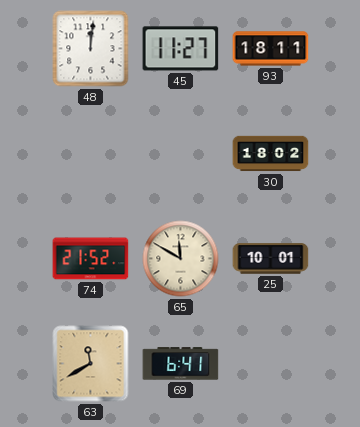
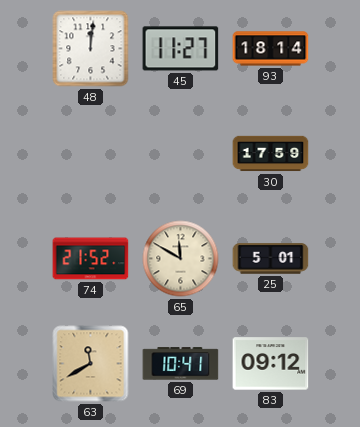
93: 18:11 -> 18:14
30: 18:02 -> 17:59
25: 10:01 -> 5:01
69: 6:41 -> 10:41
83: none -> 09:12
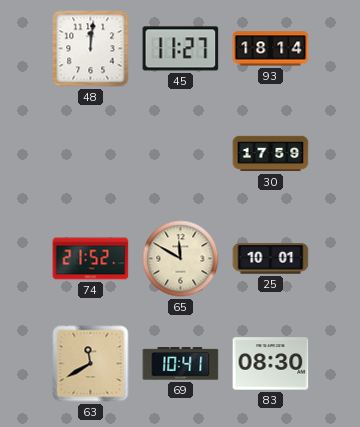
25: 5:01 -> 10:01
83: 09:12 -> 08:30
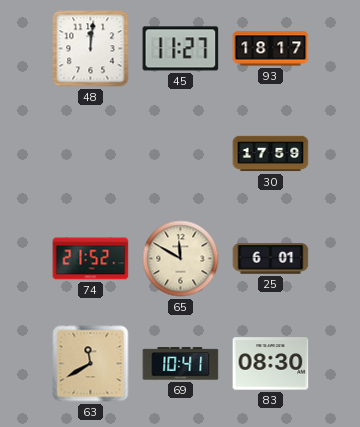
93: 18:14 -> 18:17
25: 10:01 -> 6:01
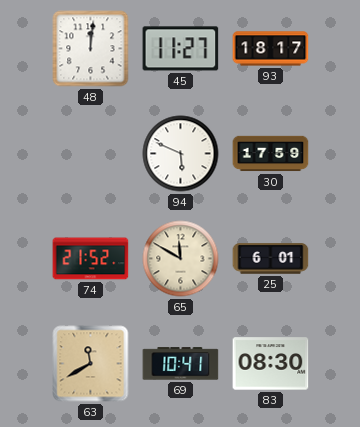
94: none -> 5:49
